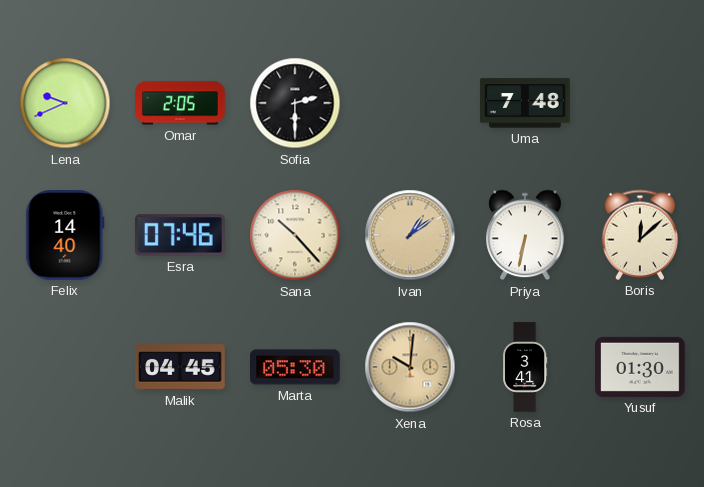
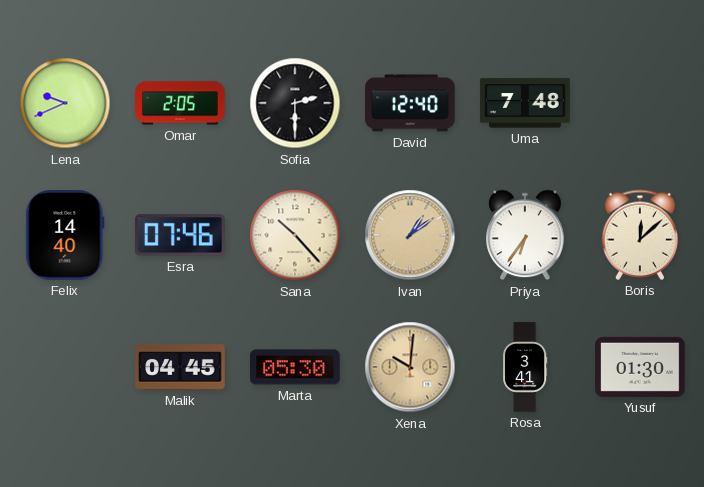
David: none -> 12:40
Priya: 6:32 -> 6:36
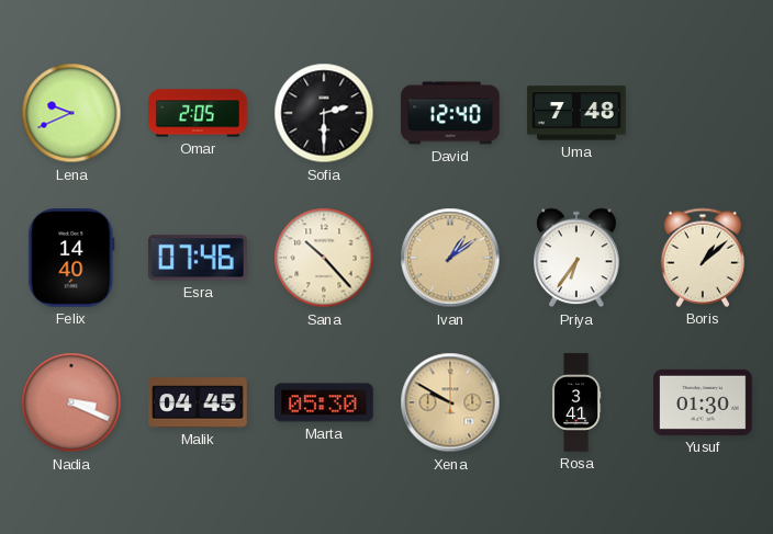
Boris: 12:08 -> 1:08
Nadia: none -> 3:19
Xena: 10:01 -> 9:50
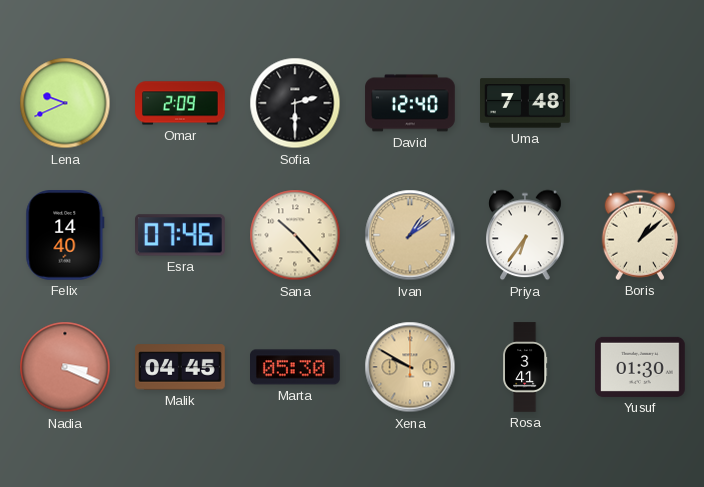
Omar: 2:05 -> 2:09
